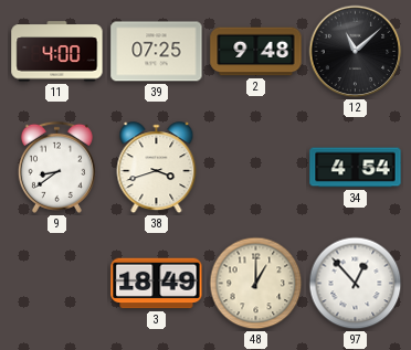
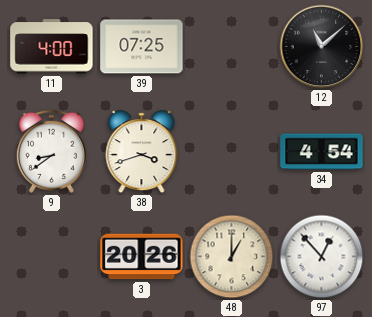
2: 9:48 -> none
3: 18:49 -> 20:26
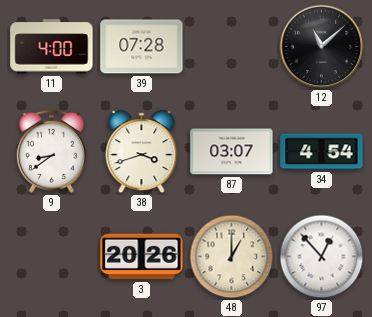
39: 07:25 -> 07:28
87: none -> 03:07
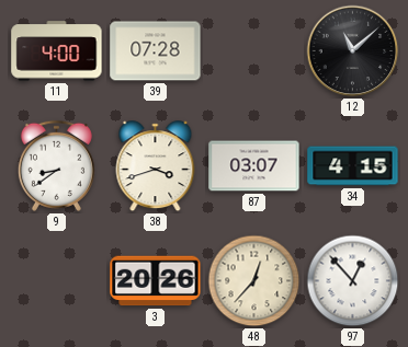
34: 4:54 -> 4:15
48: 1:00 -> 12:37
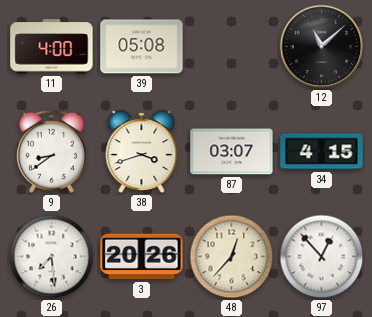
39: 07:28 -> 05:08
26: none -> 7:29
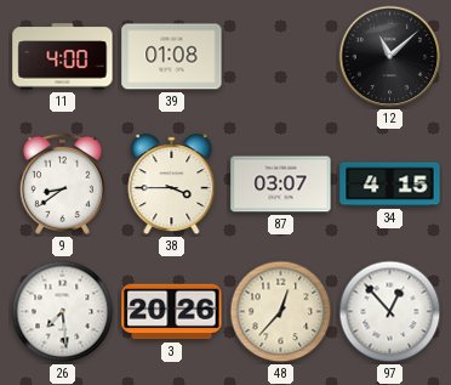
39: 05:08 -> 01:08
38: 3:42 -> 3:45
